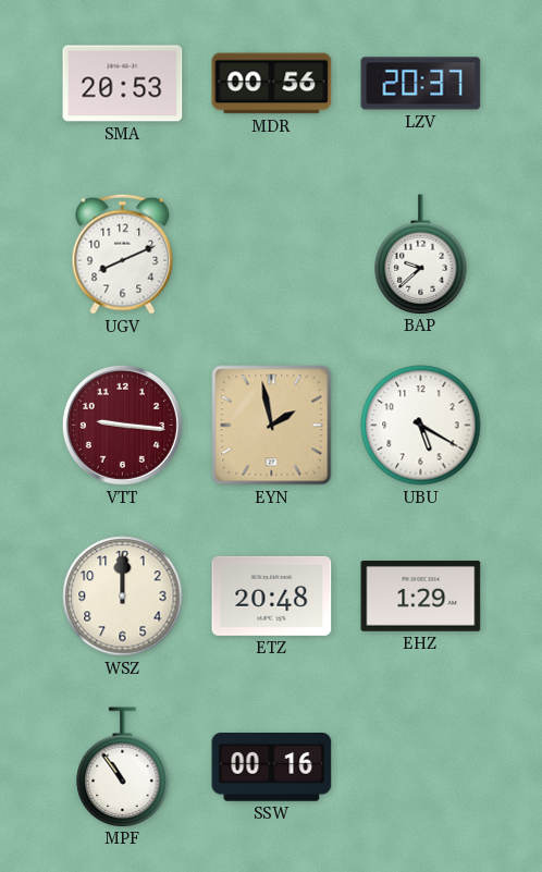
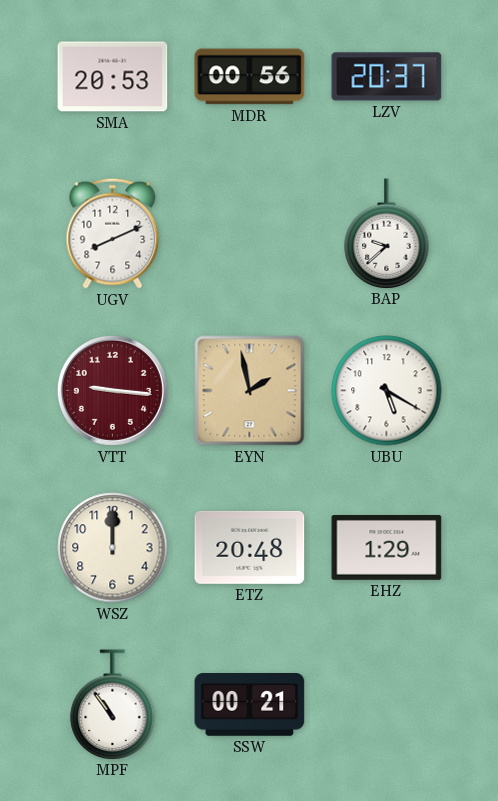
SSW: 00:16 -> 00:21
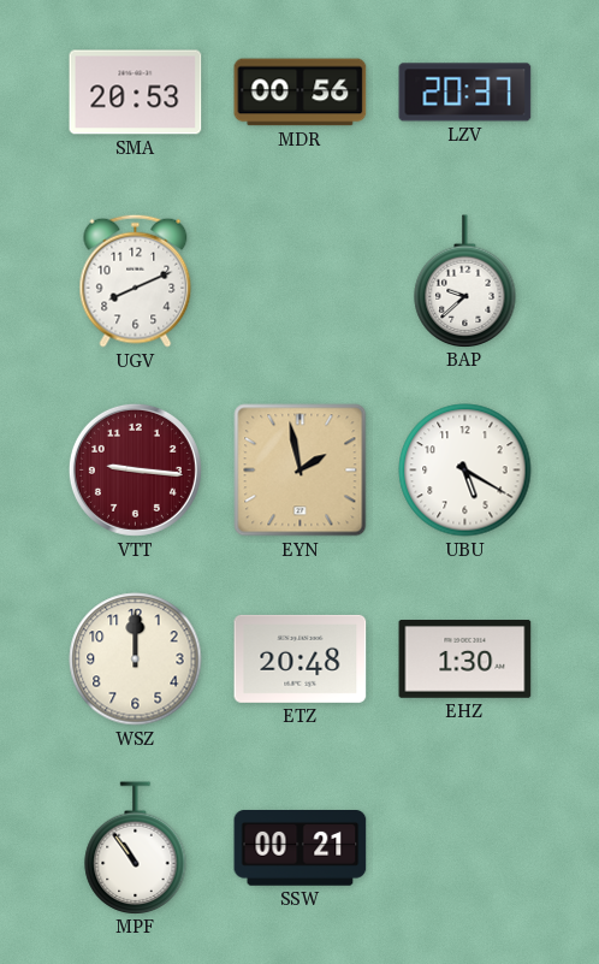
EHZ: 1:29 -> 1:30
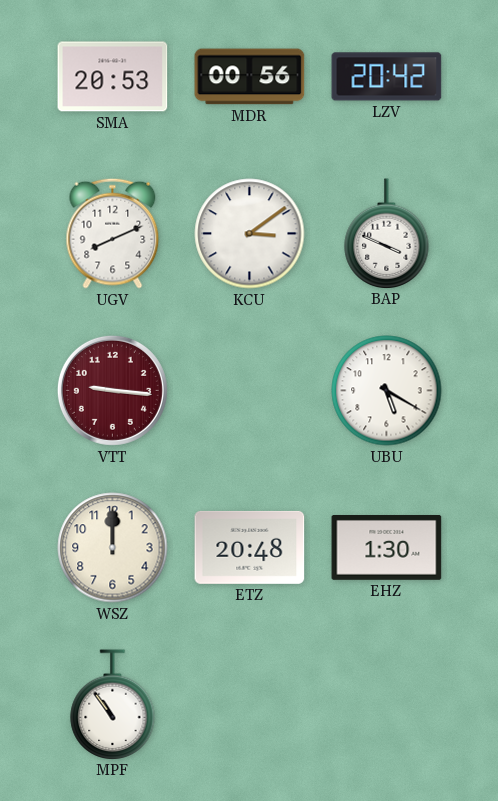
LZV: 20:37 -> 20:42
KCU: none -> 3:09
BAP: 9:38 -> 3:49
EYN: 1:58 -> none
SSW: 00:21 -> none
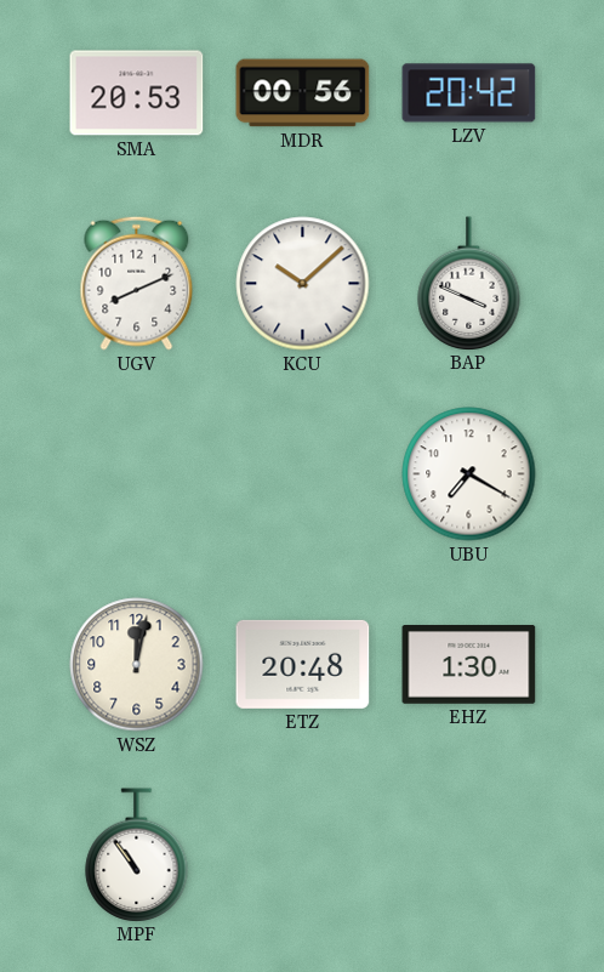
KCU: 3:09 -> 10:08
VTT: 9:16 -> none
UBU: 5:20 -> 7:20
WSZ: 12:00 -> 12:02
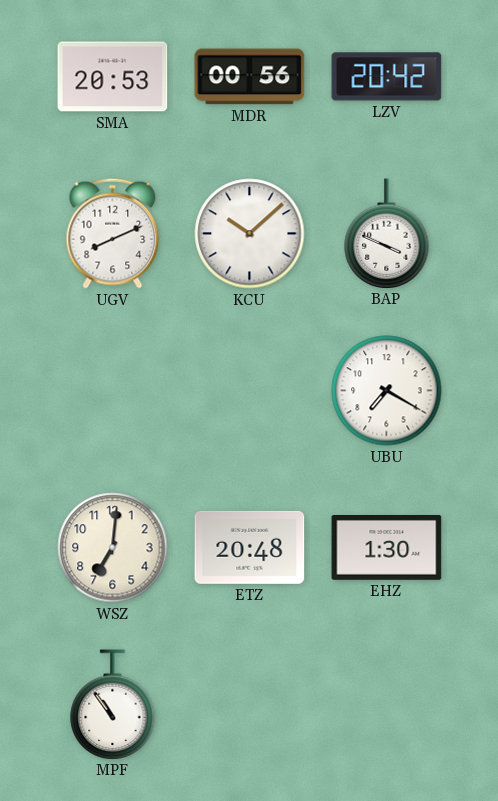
WSZ: 12:02 -> 7:01
